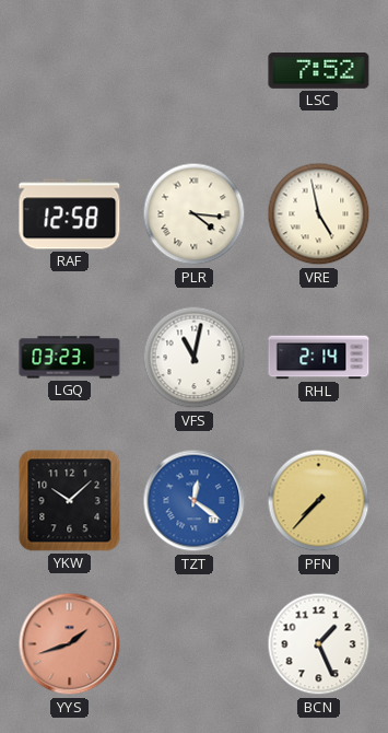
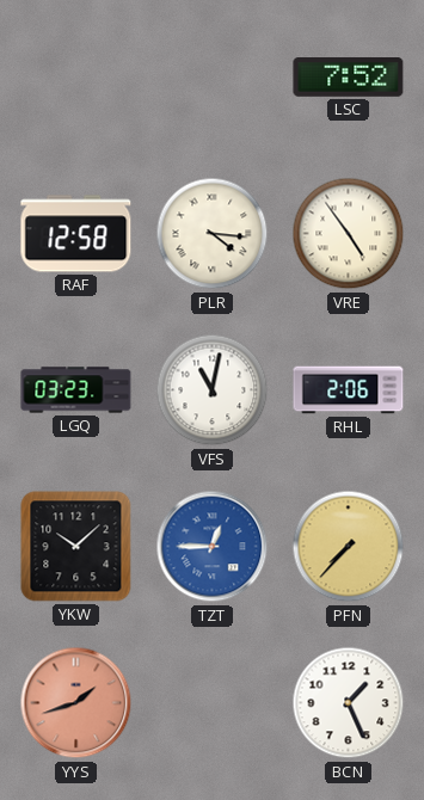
VRE: 4:58 -> 4:54
RHL: 2:14 -> 2:06
TZT: 12:21 -> 12:45
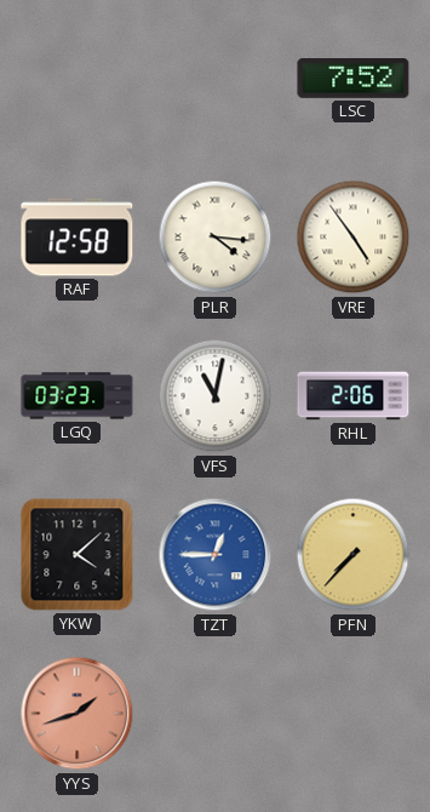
YKW: 10:08 -> 4:08
BCN: 1:26 -> none
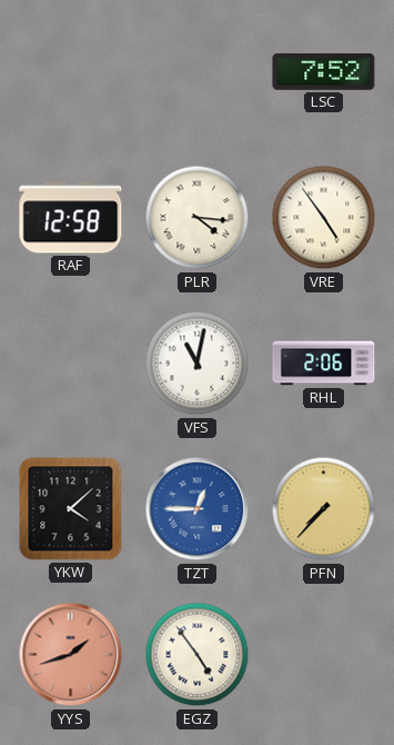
LGQ: 03:23 -> none
EGZ: none -> 4:54
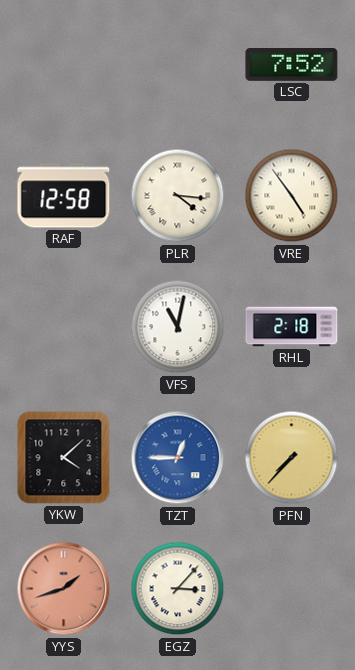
RHL: 2:06 -> 2:18
EGZ: 4:54 -> 3:07
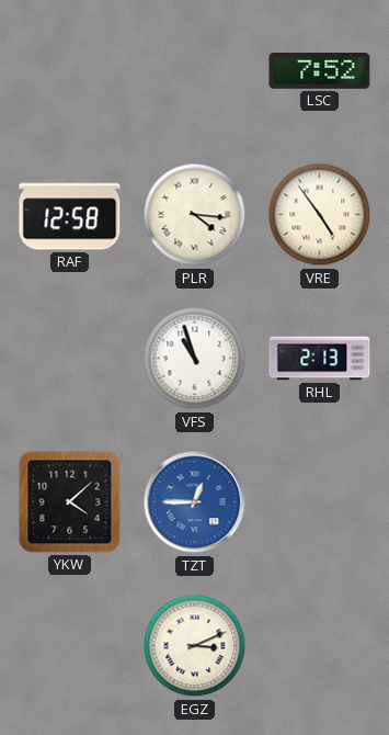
VFS: 11:02 -> 10:57
RHL: 2:18 -> 2:13
PFN: 7:37 -> none
YYS: 1:42 -> none
EGZ: 3:07 -> 3:11
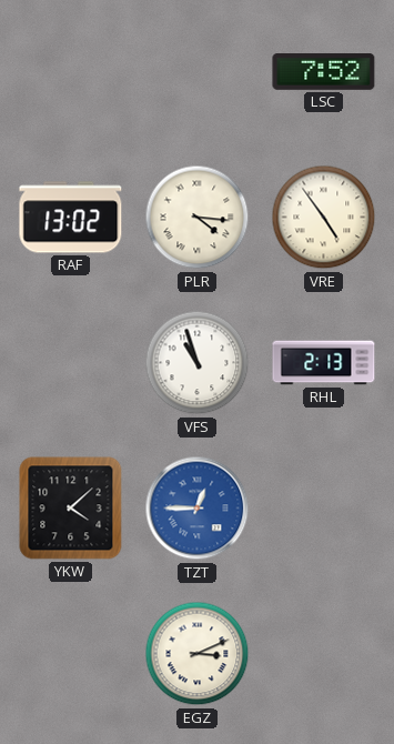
RAF: 12:58 -> 13:02
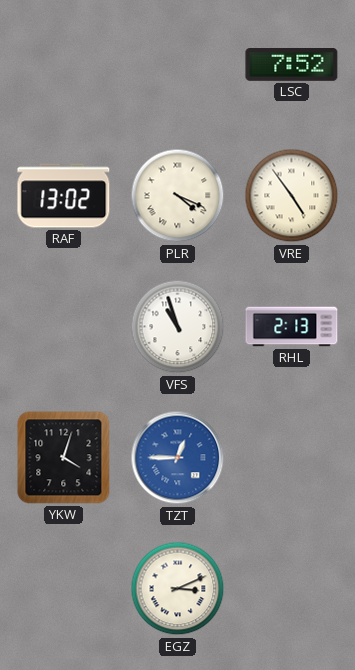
PLR: 4:16 -> 4:19
YKW: 4:08 -> 4:03
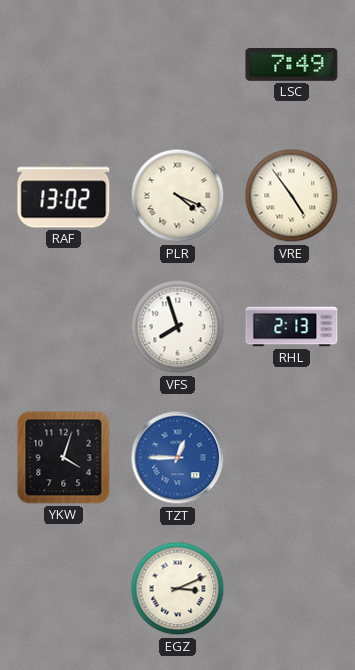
LSC: 7:52 -> 7:49
VFS: 10:57 -> 7:57
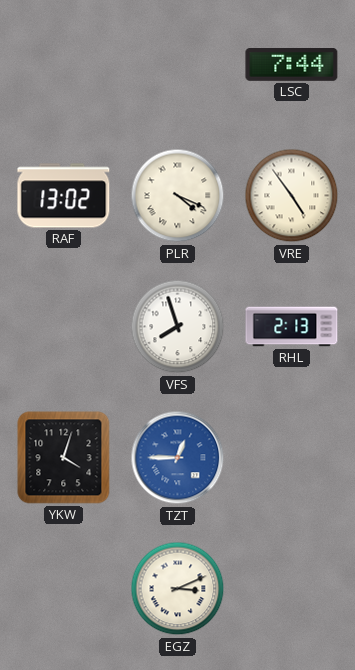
LSC: 7:49 -> 7:44
